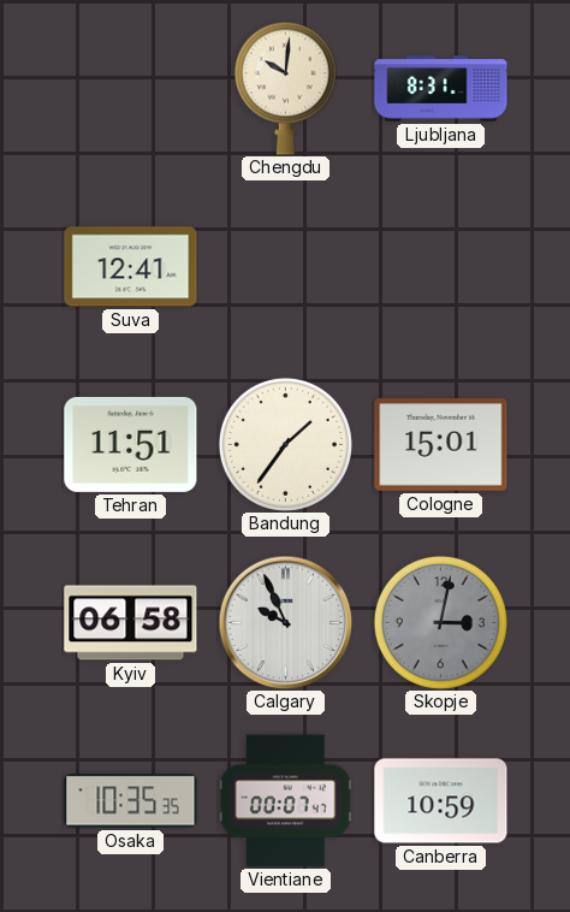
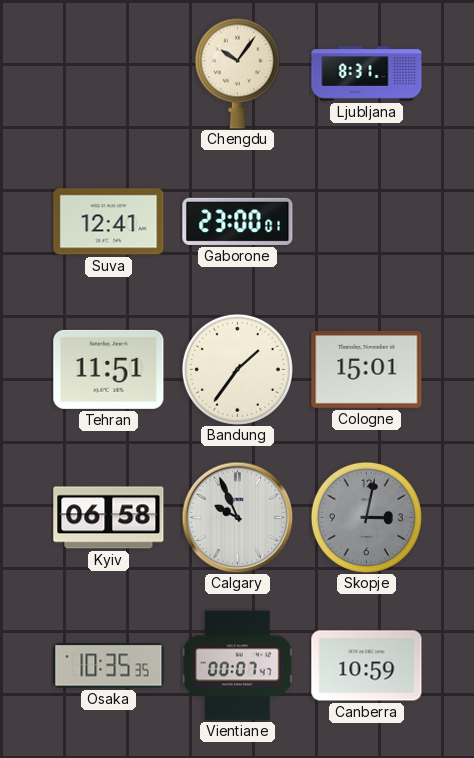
Chengdu: 10:01 -> 10:06
Gaborone: none -> 23:00
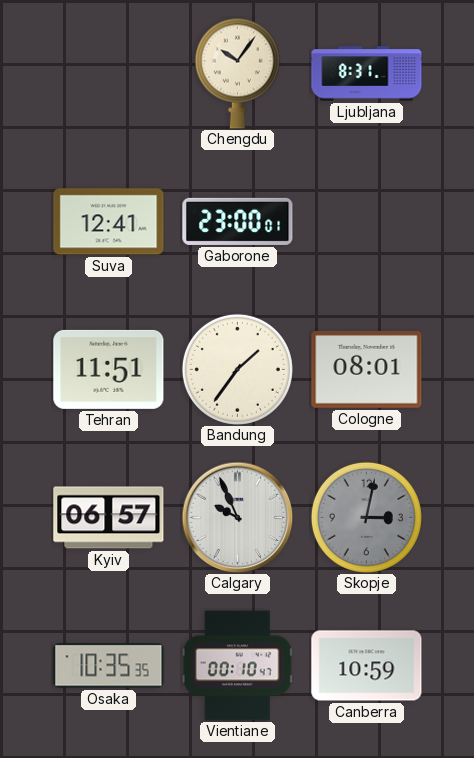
Cologne: 15:01 -> 08:01
Kyiv: 06:58 -> 06:57
Vientiane: 00:07 -> 00:10
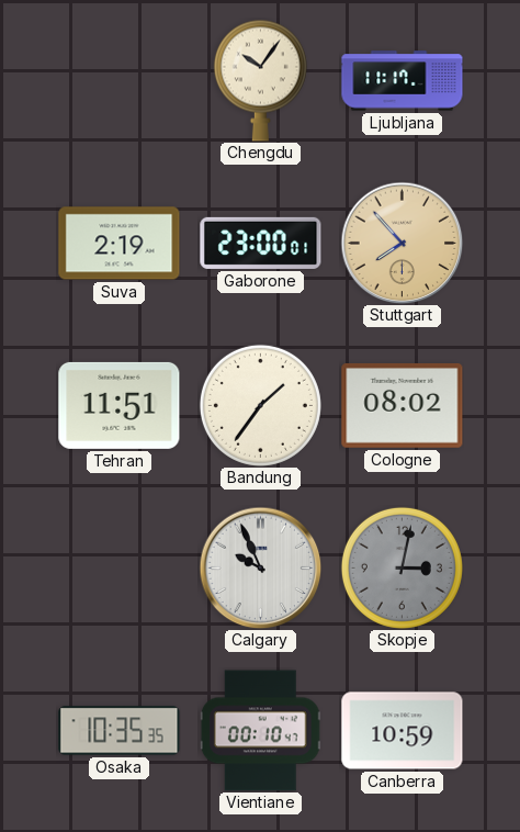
Ljubljana: 8:31 -> 11:17
Suva: 12:41 -> 2:19
Stuttgart: none -> 7:53
Cologne: 08:01 -> 08:02
Kyiv: 06:57 -> none
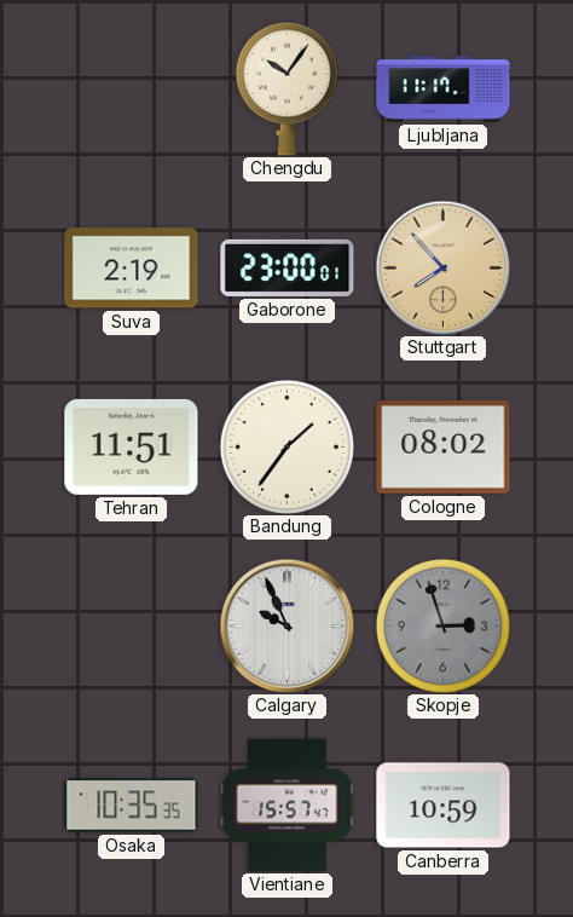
Skopje: 3:02 -> 2:57
Vientiane: 00:10 -> 15:57
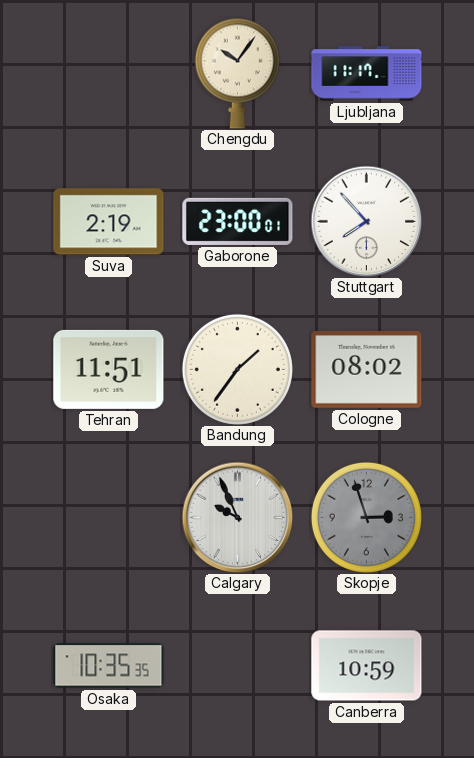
Stuttgart dial: champagne -> white
Vientiane: 15:57 -> none
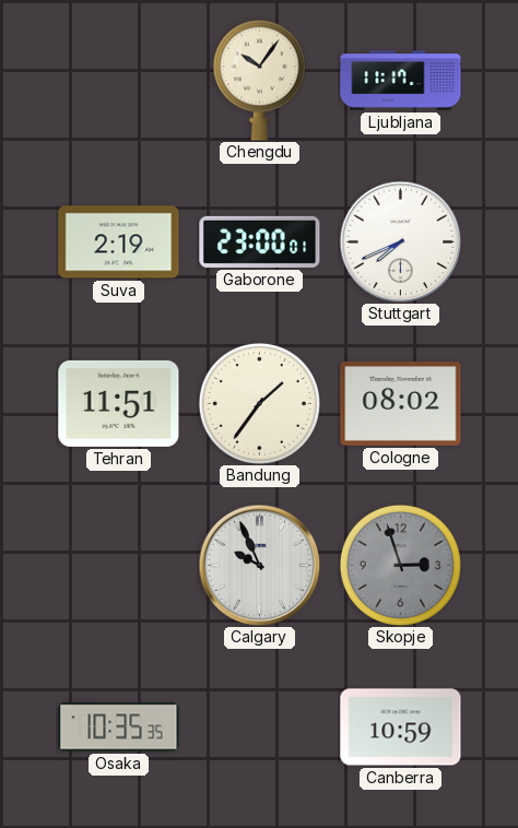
Stuttgart: 7:53 -> 7:41
